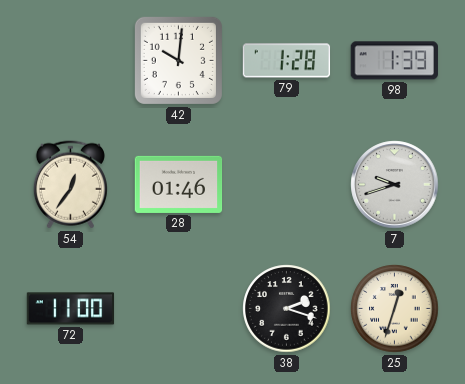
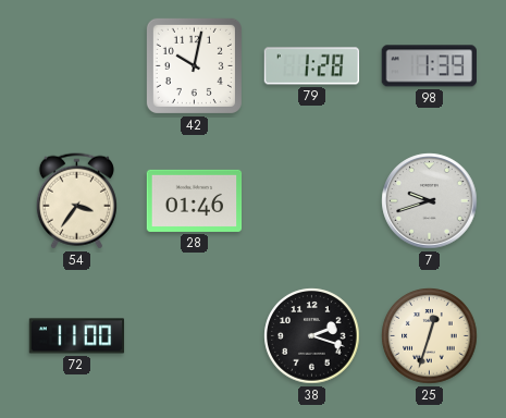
42: 10:01 -> 10:02
54: 12:36 -> 3:36
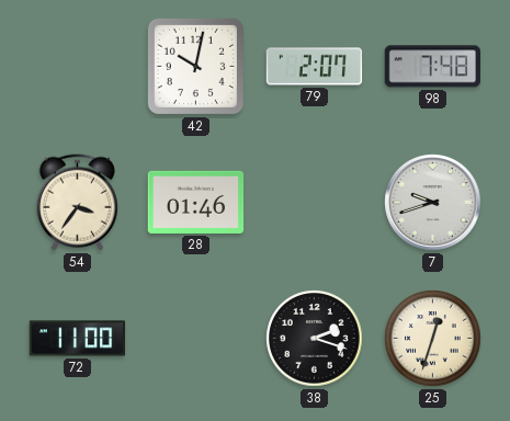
79: 1:28 -> 2:07
98: 1:39 -> 7:48
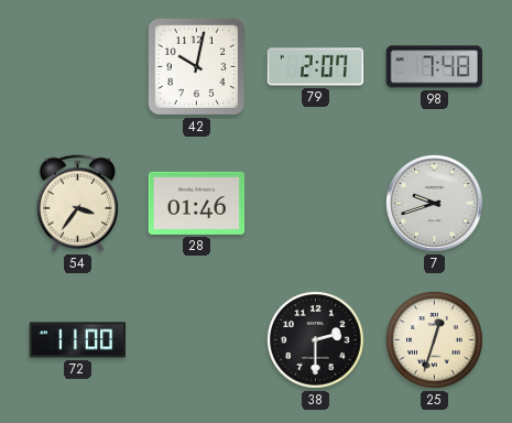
38: 2:18 -> 2:30
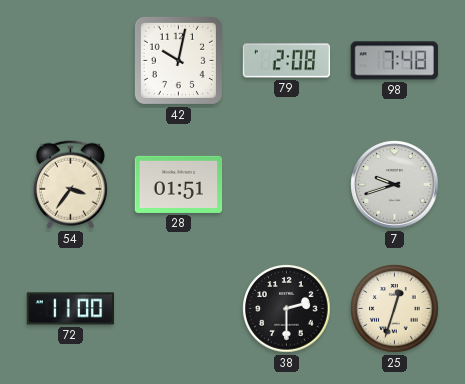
79: 2:07 -> 2:08
28: 01:46 -> 01:51
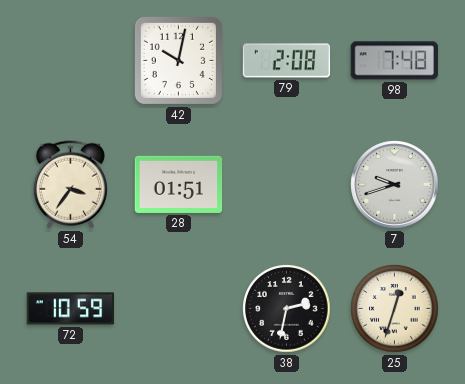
72: 11:00 -> 10:59
38: 2:30 -> 2:32
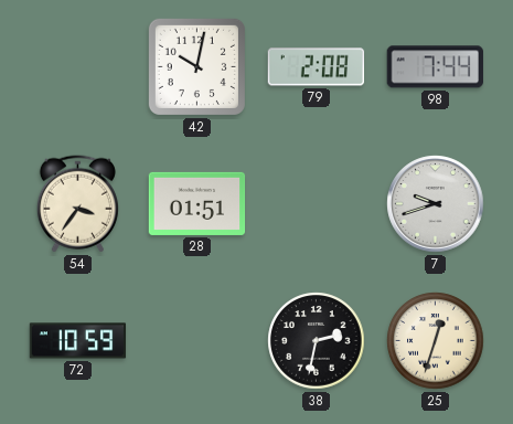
98: 7:48 -> 7:44
